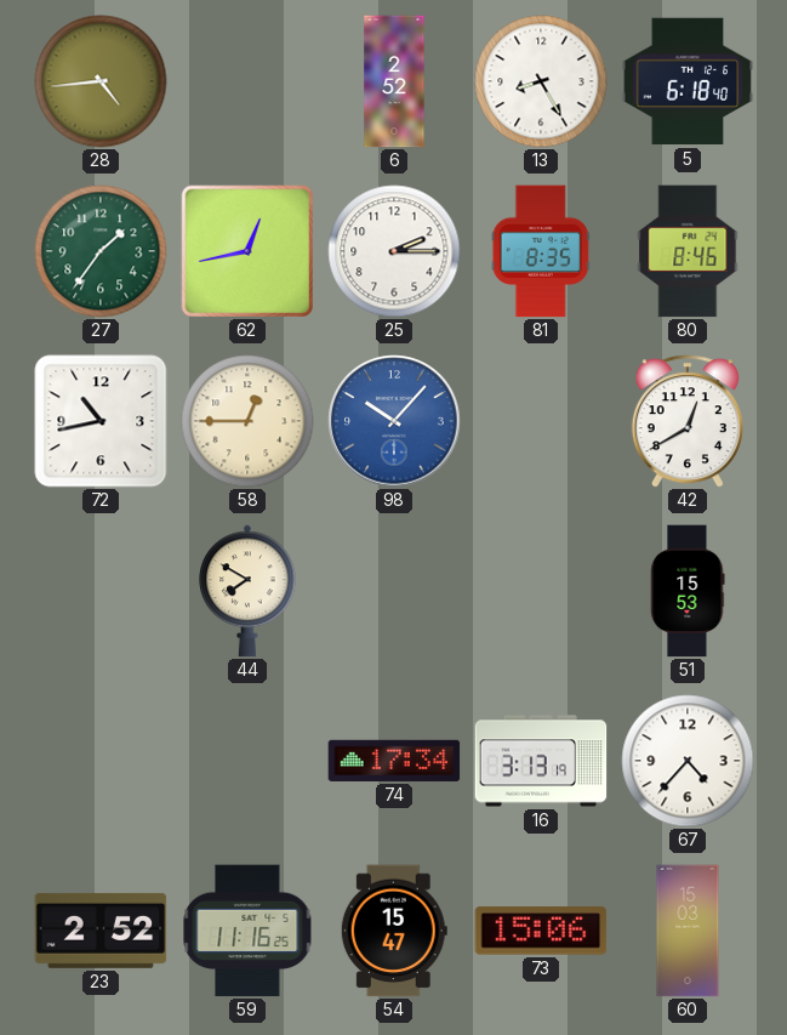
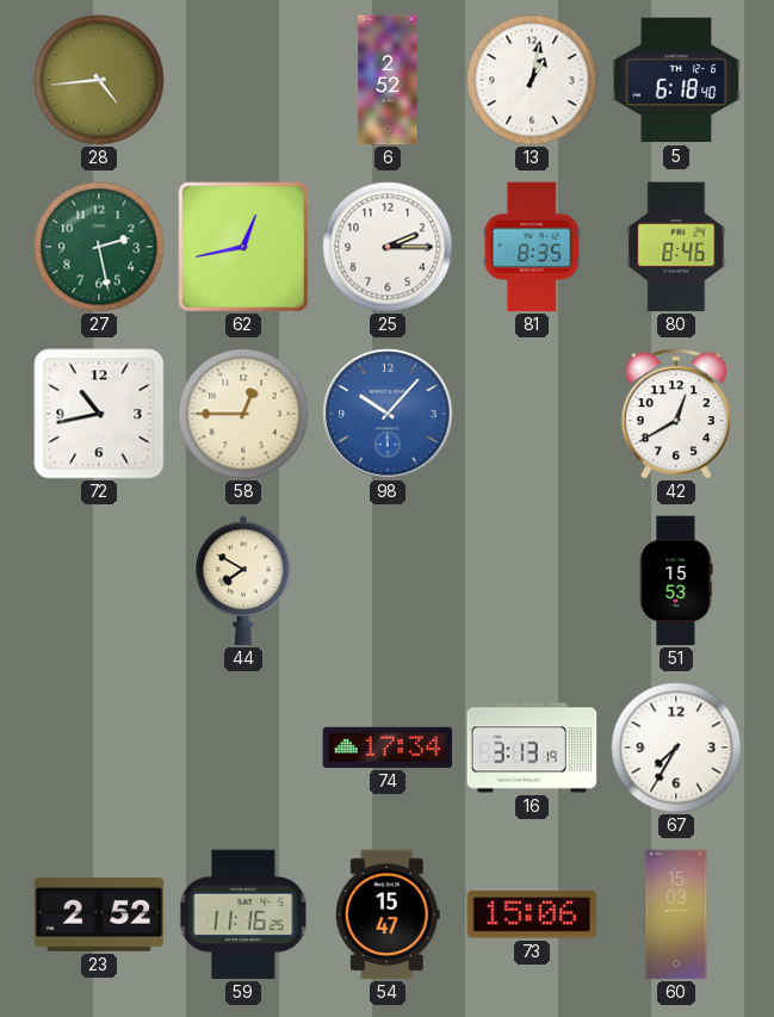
13: 8:25 -> 1:02
27: 1:36 -> 2:28
67: 4:37 -> 7:35
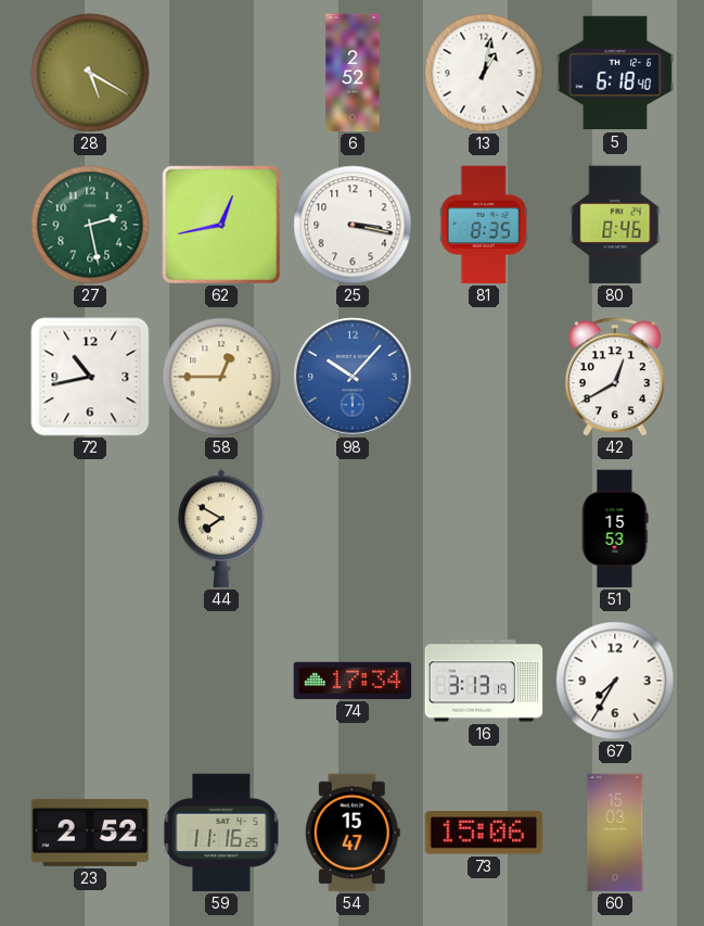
28: 4:44 -> 5:20
25: 2:15 -> 3:17
